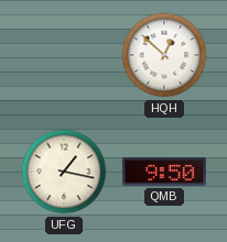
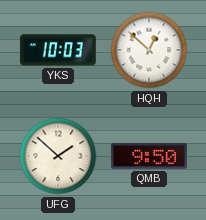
YKS: none -> 10:03
UFG: 1:17 -> 1:52
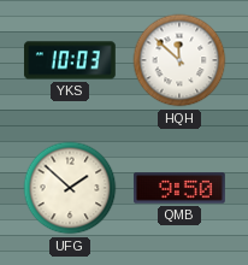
HQH: 12:52 -> 11:52
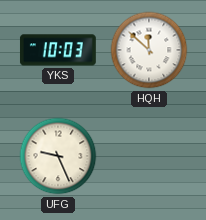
UFG: 1:52 -> 9:26
QMB: 9:50 -> none
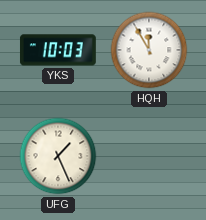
HQH: 11:52 -> 11:55
UFG: 9:26 -> 1:26
